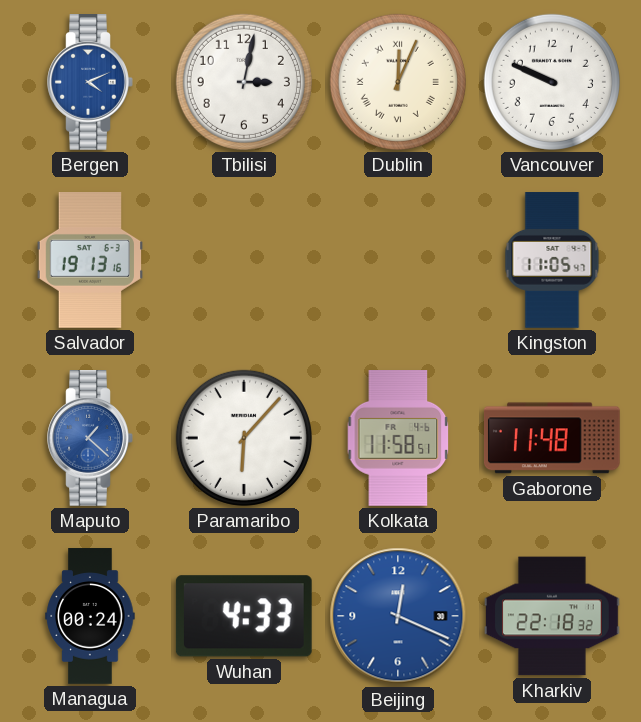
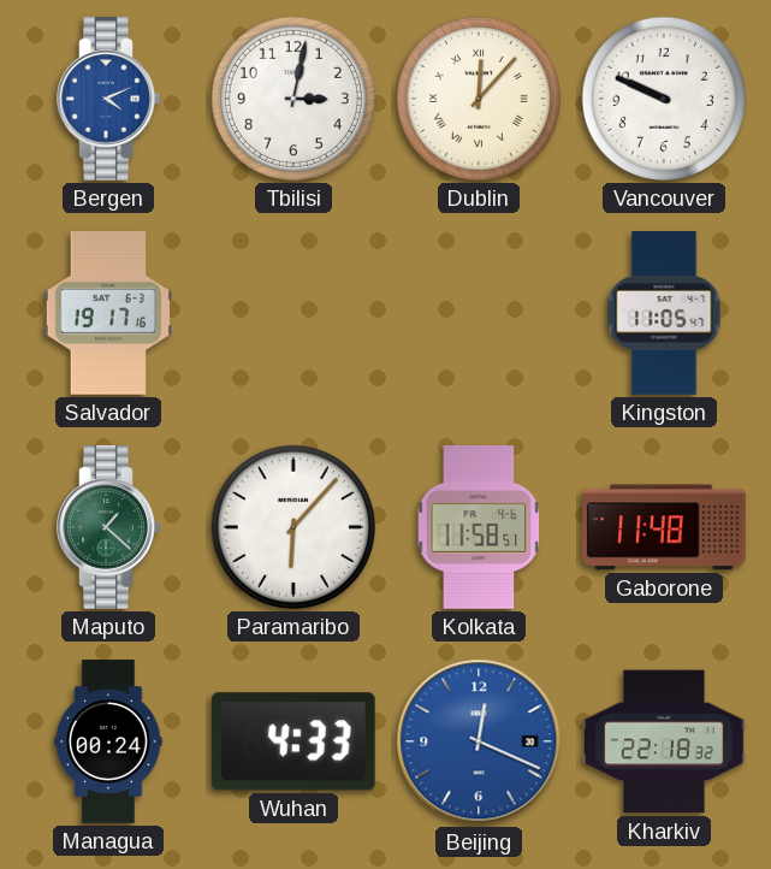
Dublin: 12:04 -> 12:07
Salvador: 19:13 -> 19:17
Maputo dial: blue -> green
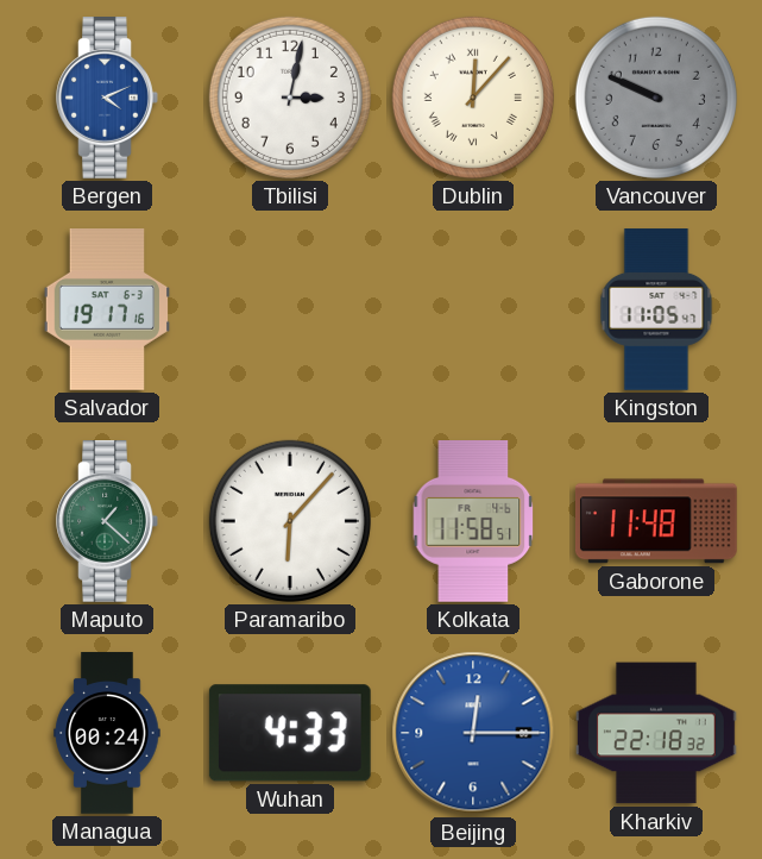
Vancouver dial: white -> grey
Beijing: 12:19 -> 12:15
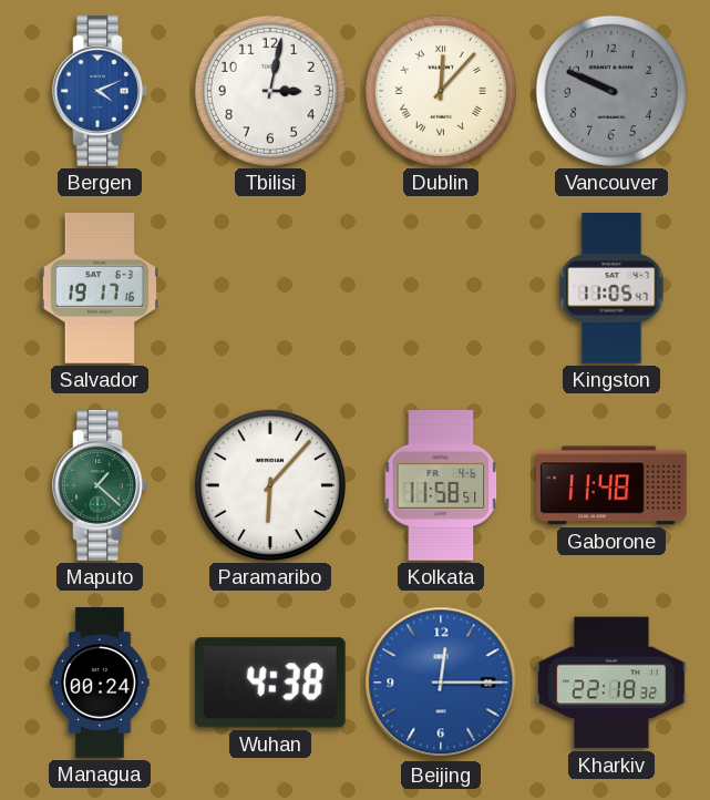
Wuhan: 4:33 -> 4:38
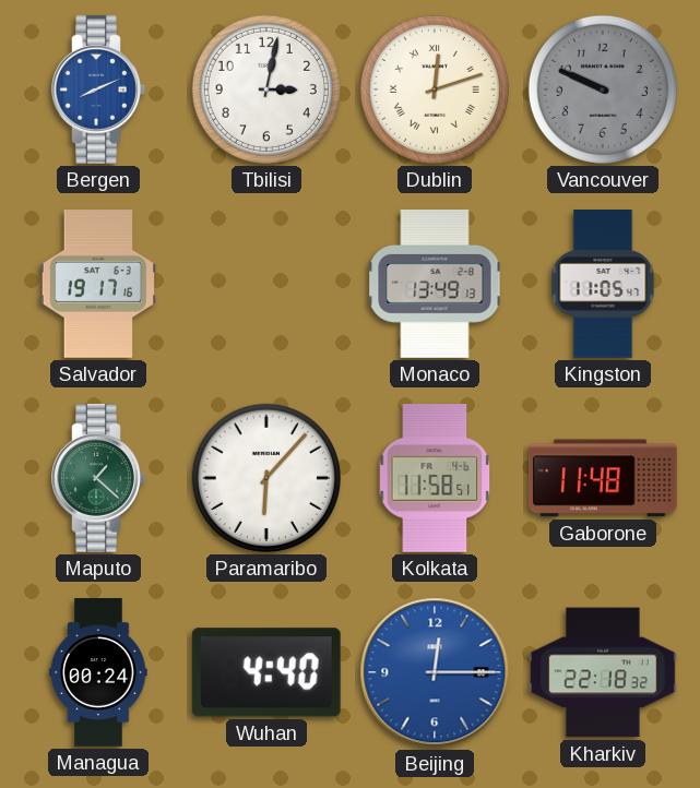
Bergen: 4:11 -> 8:11
Dublin: 12:07 -> 12:12
Monaco: none -> 13:49
Wuhan: 4:38 -> 4:40
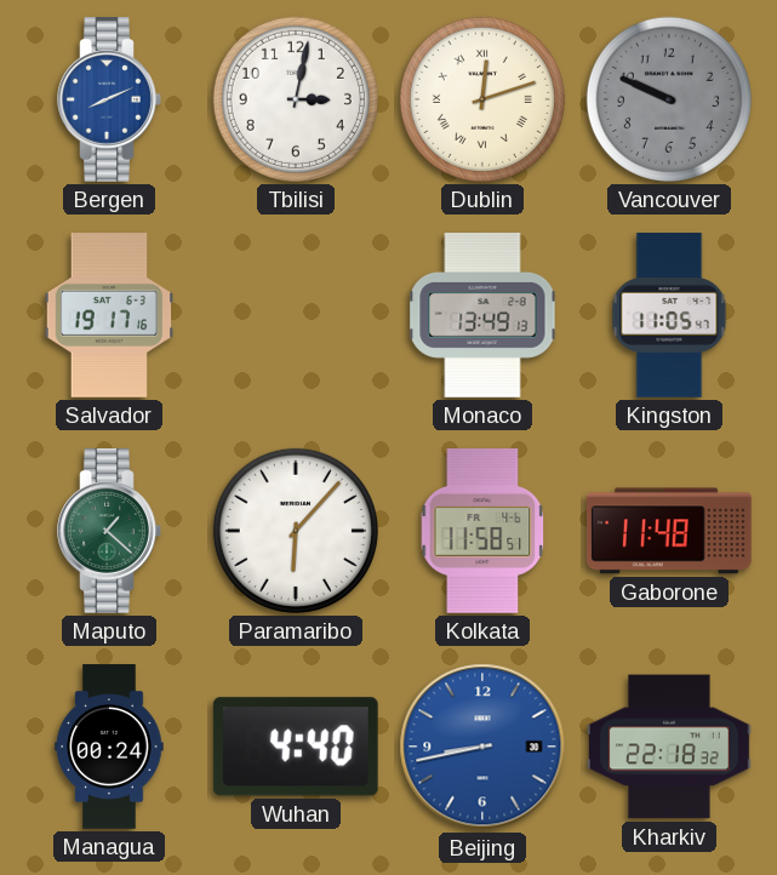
Beijing: 12:15 -> 8:43
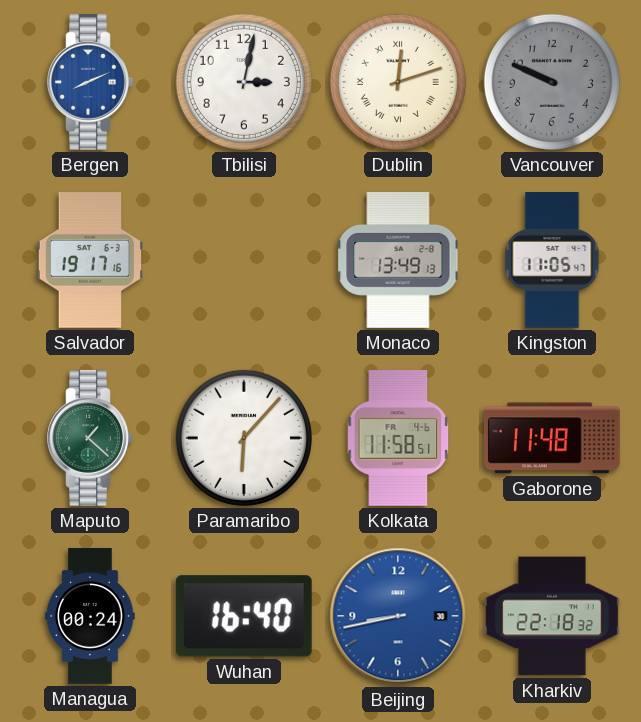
Wuhan: 4:40 -> 16:40
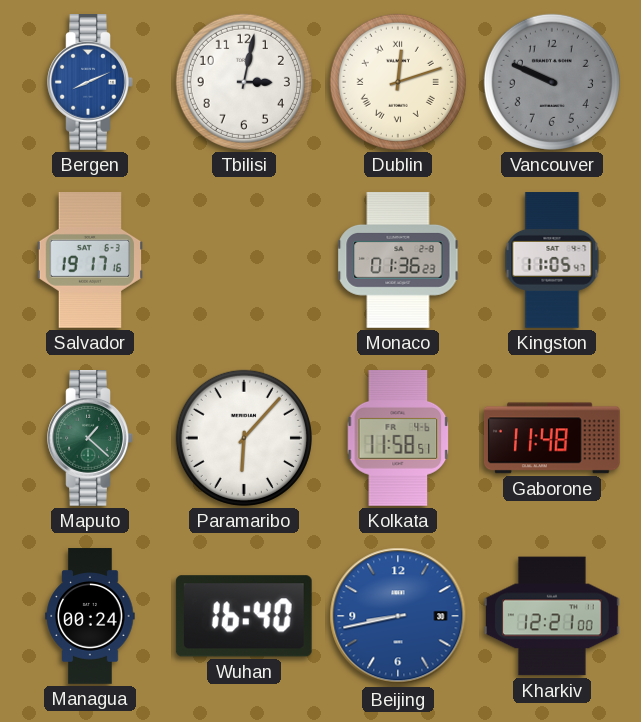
Monaco: 13:49 -> 01:36
Kharkiv: 22:18 -> 12:21
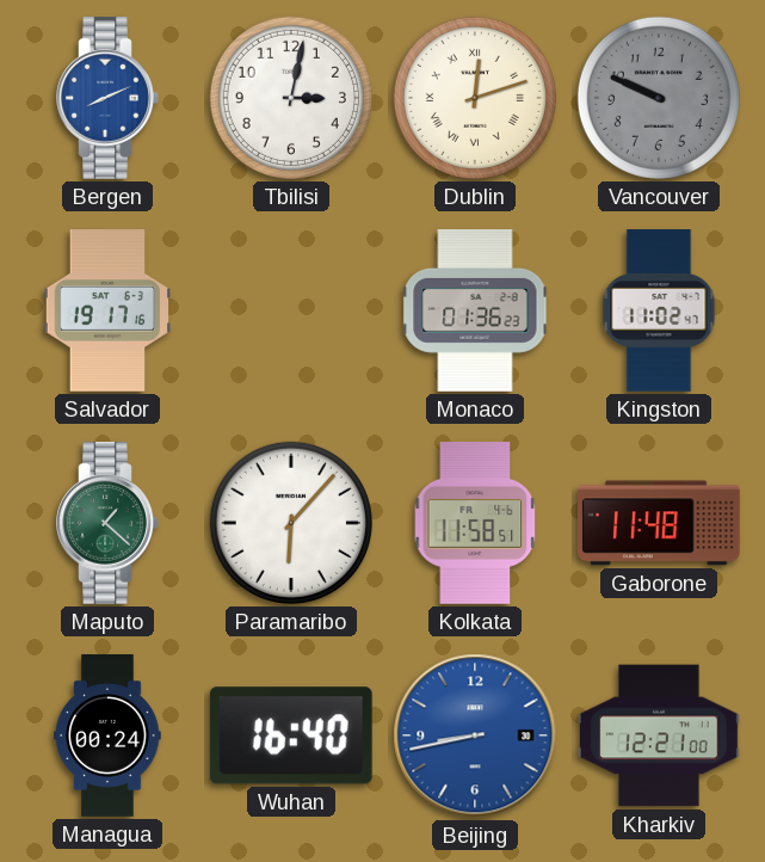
Kingston: 11:05 -> 11:02
